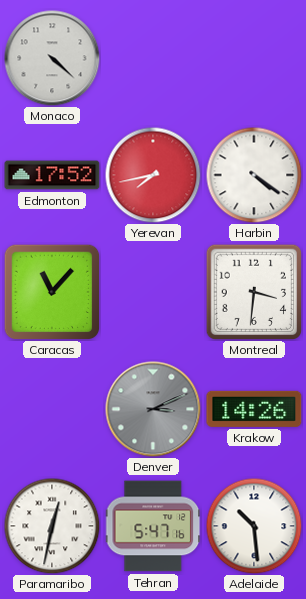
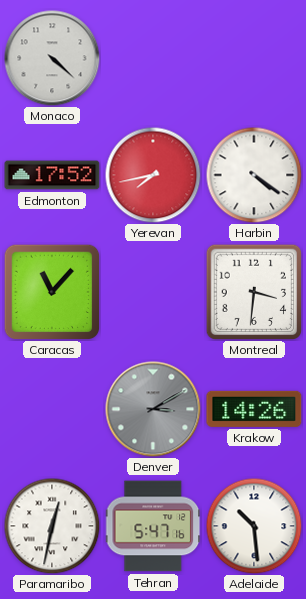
Denver: 3:11 -> 3:10
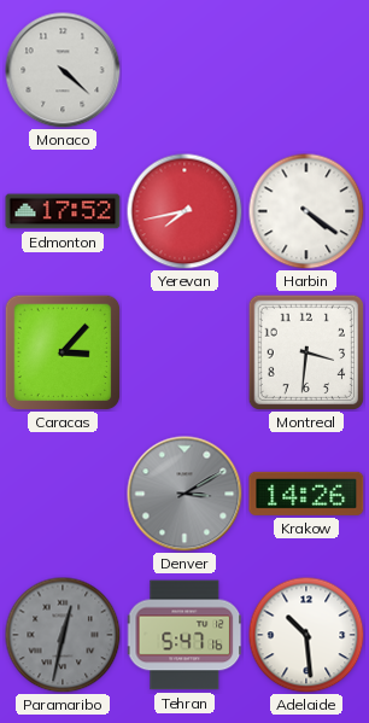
Caracas: 11:07 -> 3:07
Paramaribo dial: white -> grey
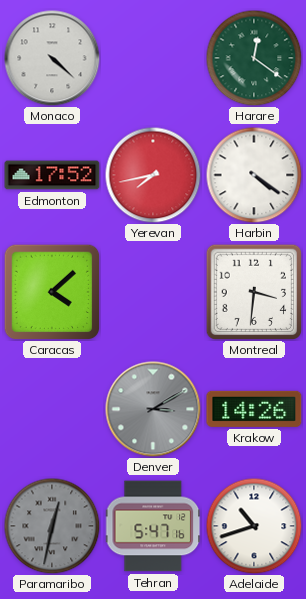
Harare: none -> 12:21
Caracas: 3:07 -> 4:08
Adelaide: 10:29 -> 10:42
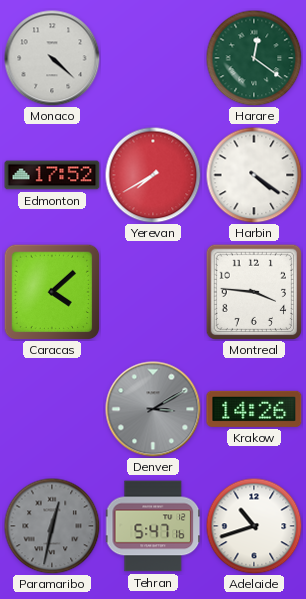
Yerevan: 7:43 -> 7:40
Montreal: 3:31 -> 3:46
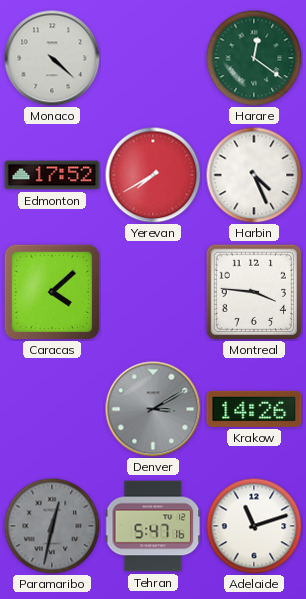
Harbin: 4:21 -> 4:26
Adelaide: 10:42 -> 11:12
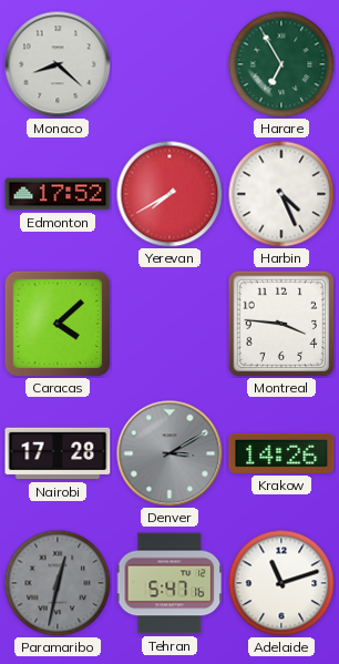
Monaco: 4:22 -> 8:22
Harare: 12:21 -> 6:55
Nairobi: none -> 17:28
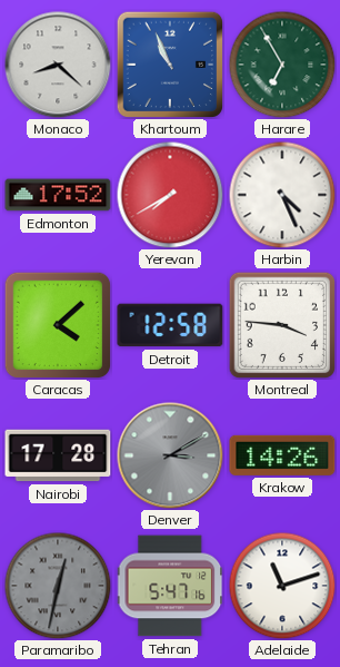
Khartoum: none -> 10:56
Detroit: none -> 12:58
